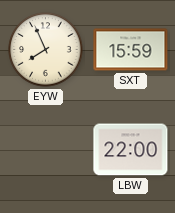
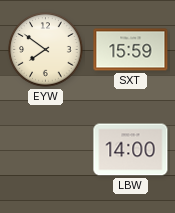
EYW: 7:56 -> 7:51
LBW: 22:00 -> 14:00
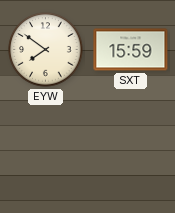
LBW: 14:00 -> none
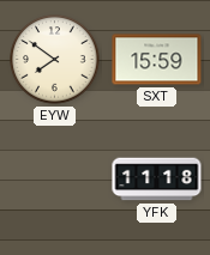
YFK: none -> 11:18
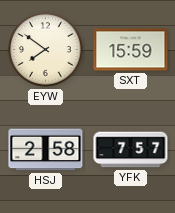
HSJ: none -> 2:58
YFK: 11:18 -> 7:57
